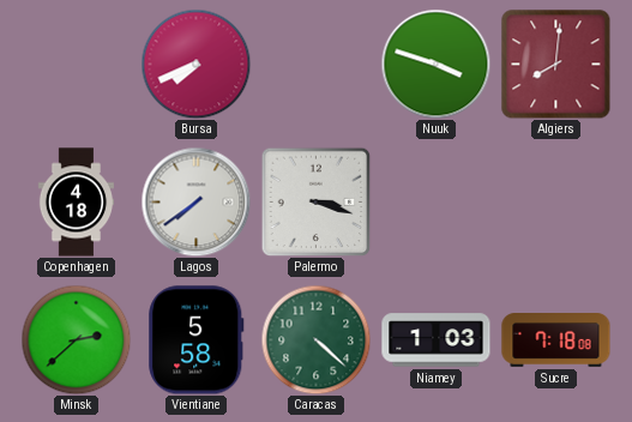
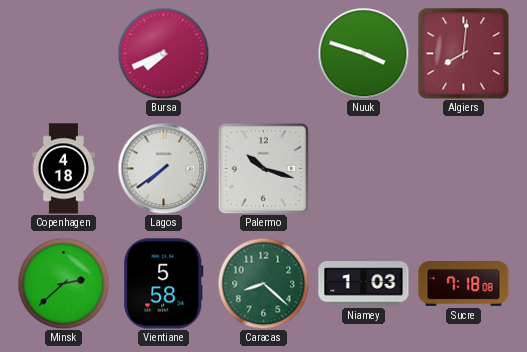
Palermo: 3:18 -> 10:18
Caracas: 4:22 -> 8:22
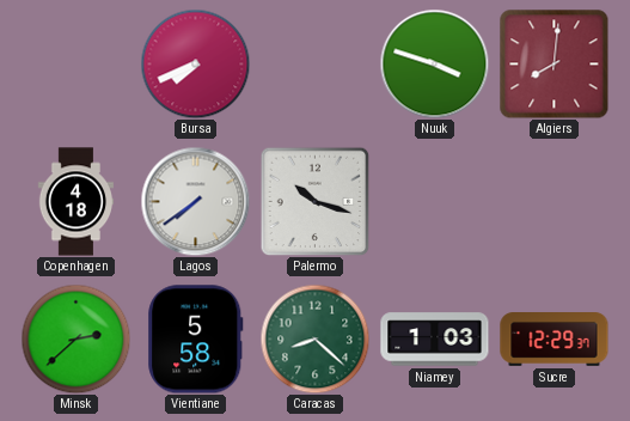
Sucre: 7:18 -> 12:29
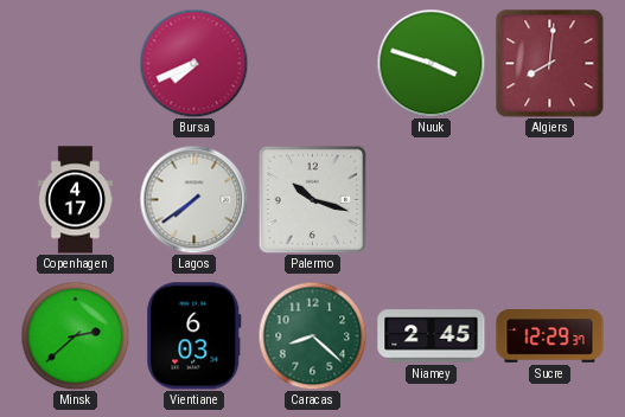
Copenhagen: 4:18 -> 4:17
Vientiane: 5:58 -> 6:03
Niamey: 1:03 -> 2:45
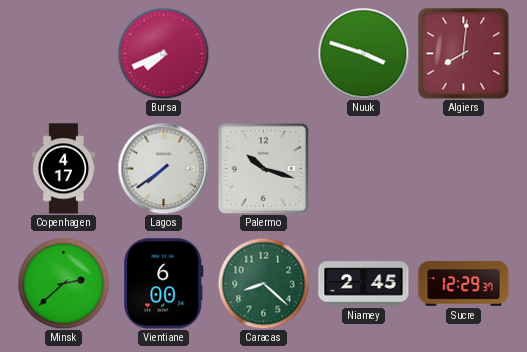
Vientiane: 6:03 -> 6:00
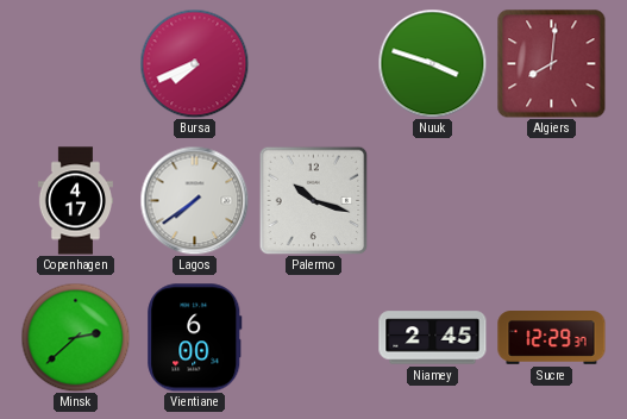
Caracas: 8:22 -> none
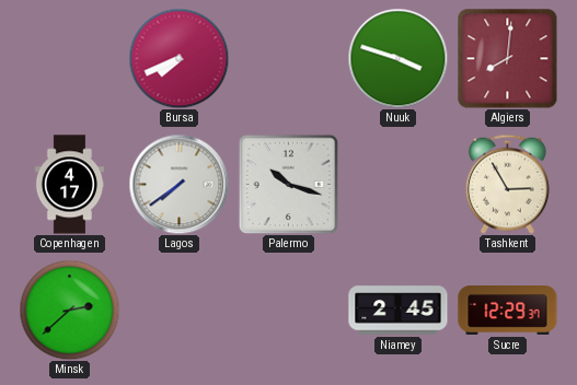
Tashkent: none -> 2:55
Vientiane: 6:00 -> none
